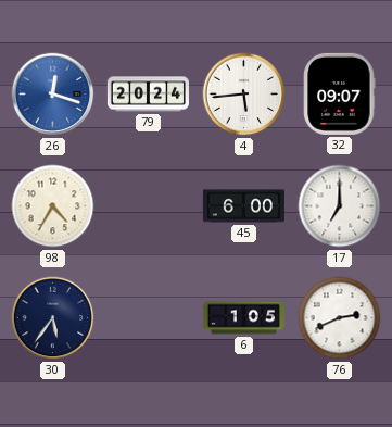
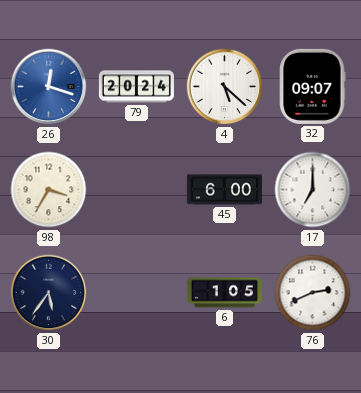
4: 5:44 -> 5:22
98: 4:35 -> 3:35
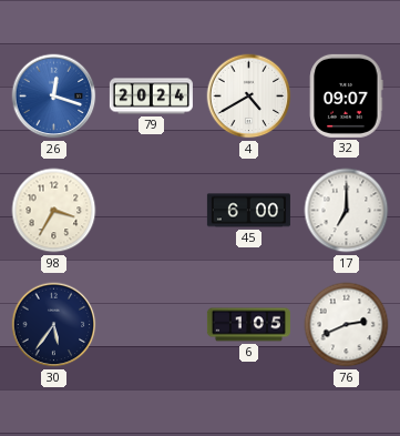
4: 5:22 -> 4:40
